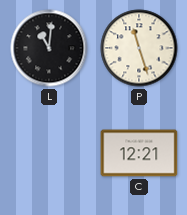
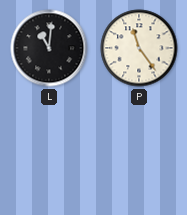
P: 11:27 -> 11:24
C: 12:21 -> none
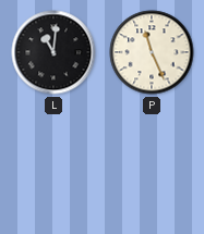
P: 11:24 -> 11:26
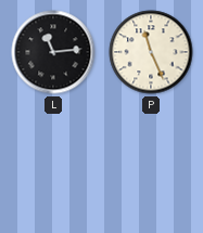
L: 11:01 -> 11:14
